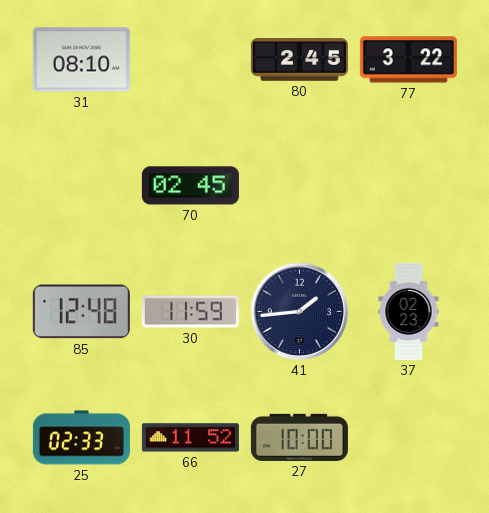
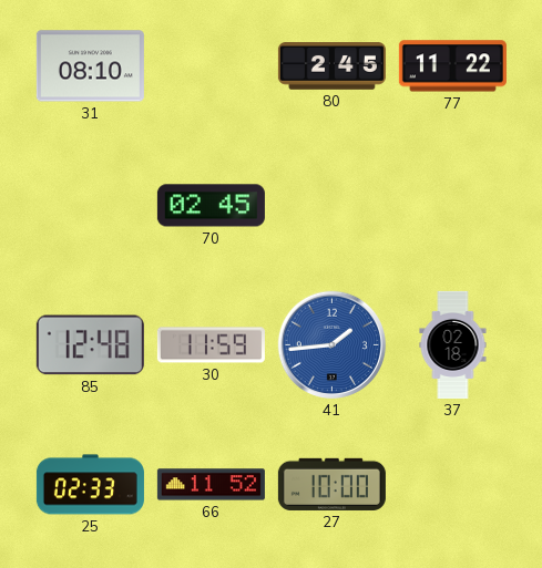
77: 3:22 -> 11:22
41 dial: navy -> blue
37: 02:23 -> 02:18
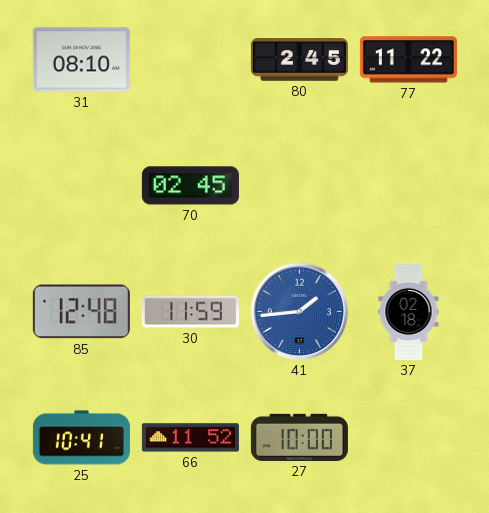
25: 02:33 -> 10:41
